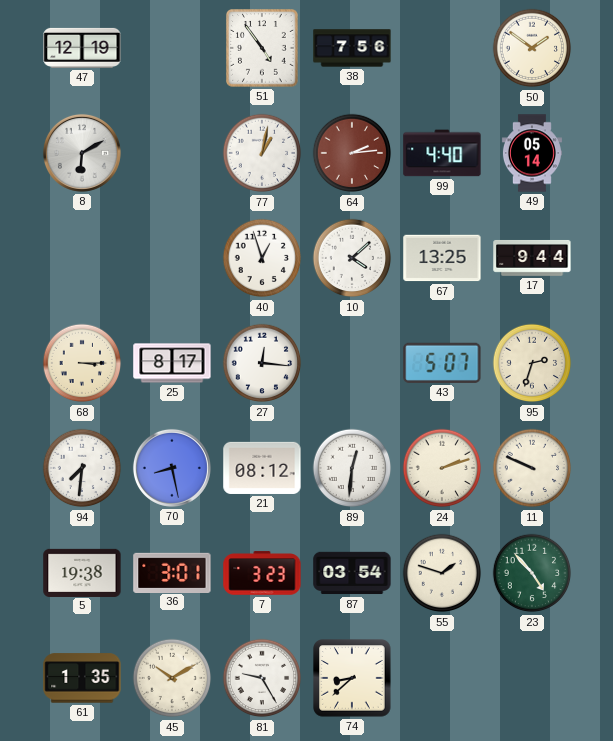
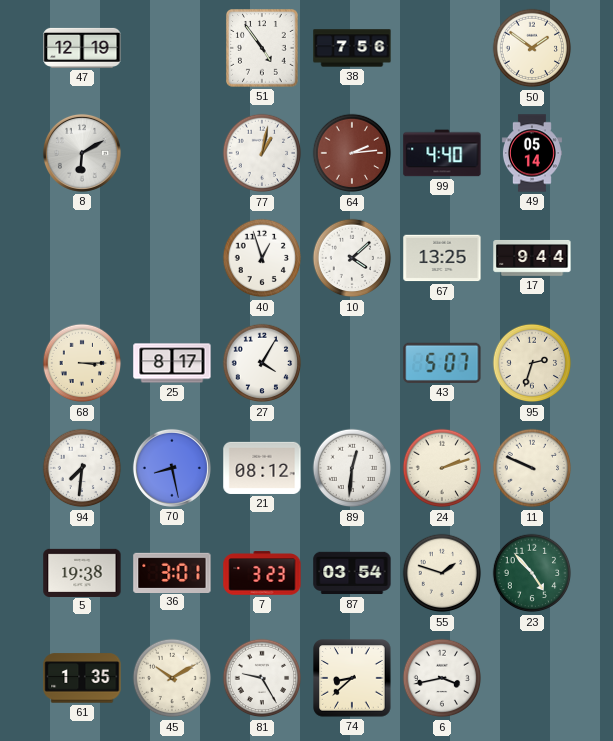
27: 12:16 -> 4:05
6: none -> 3:43
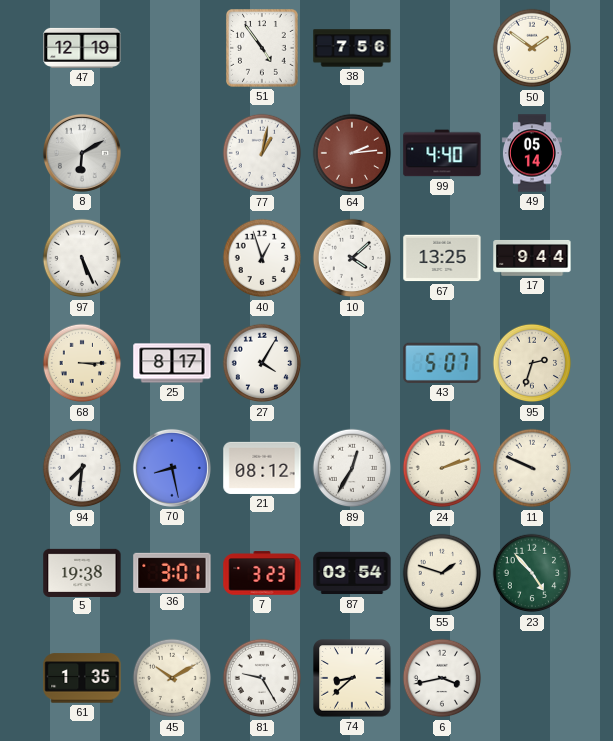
97: none -> 5:26
89: 12:31 -> 12:35
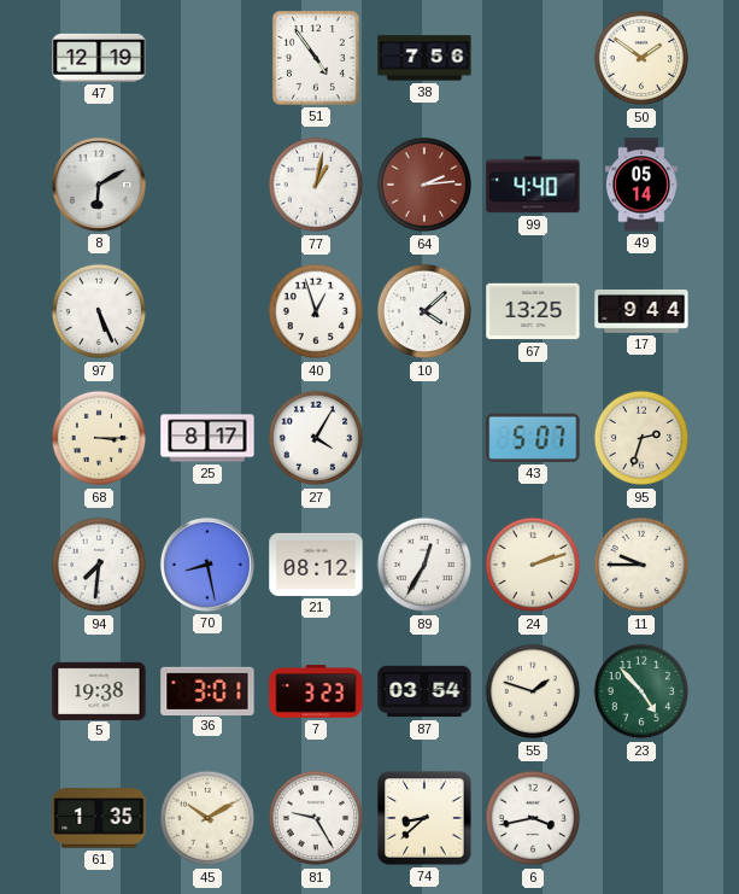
11: 9:49 -> 9:45
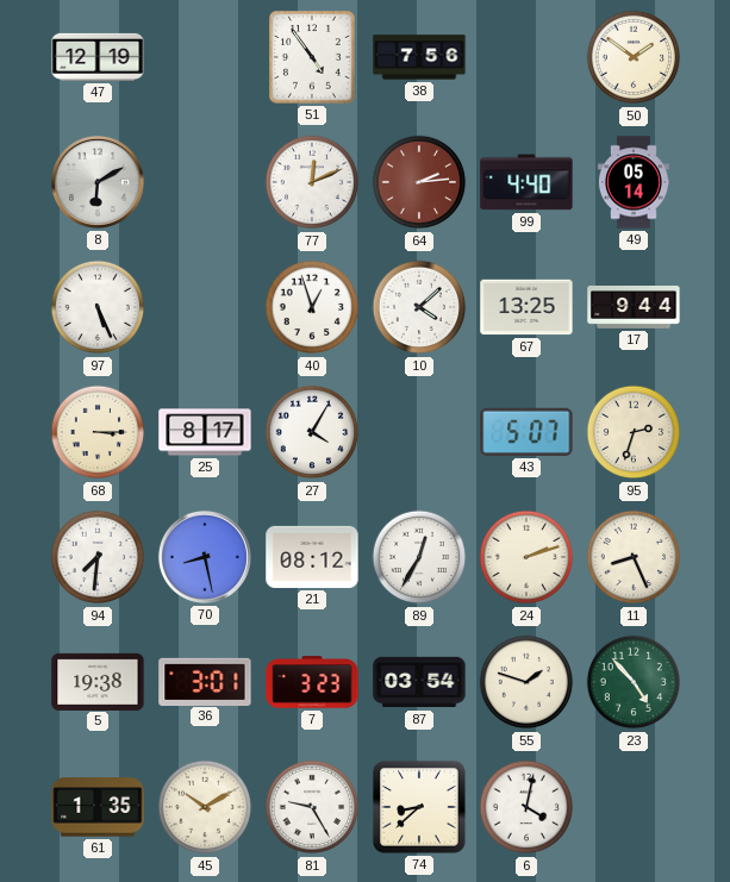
77: 1:02 -> 12:11
11: 9:45 -> 8:26
6: 3:43 -> 4:02
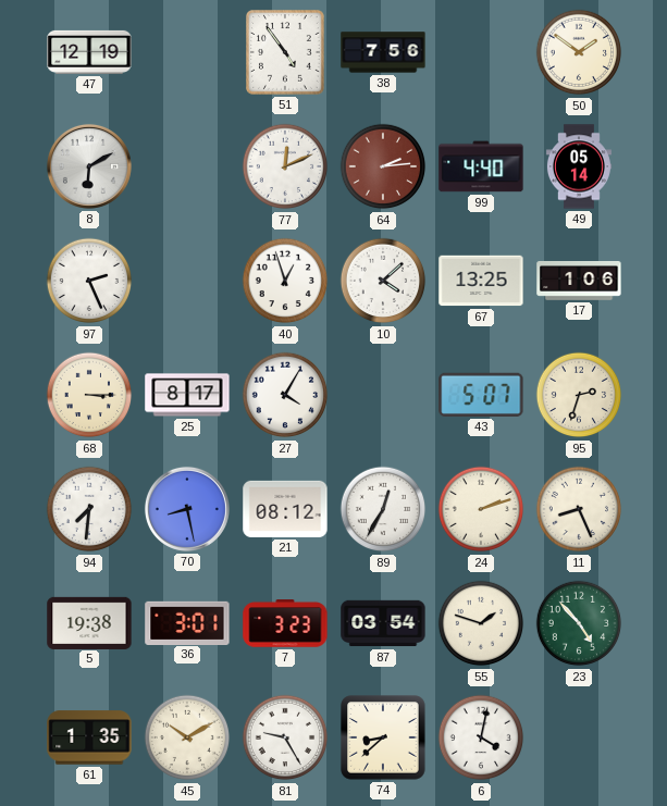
97: 5:26 -> 2:26
17: 9:44 -> 1:06
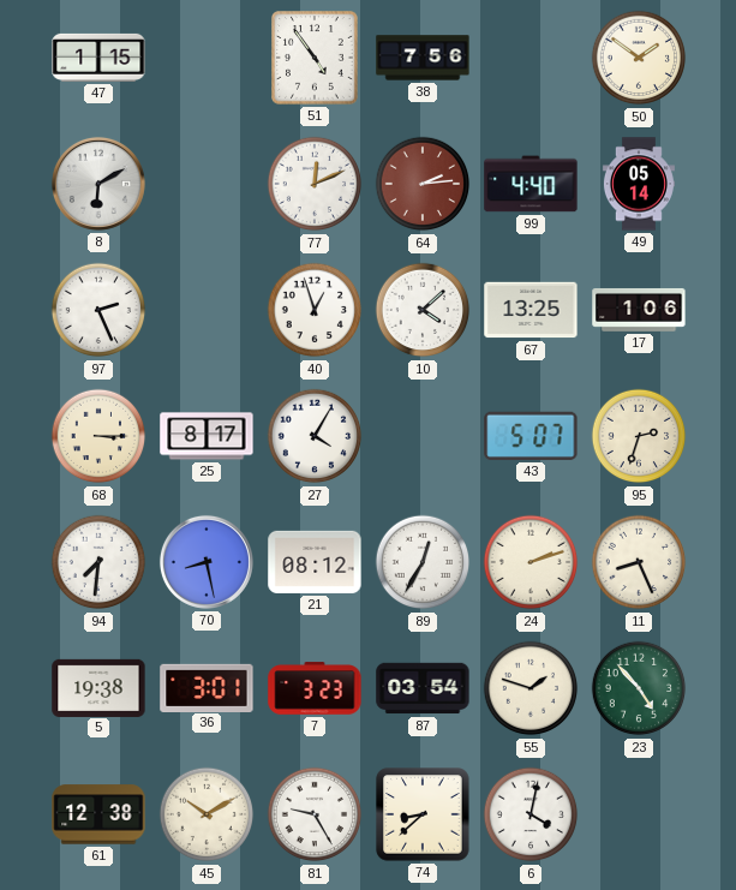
47: 12:19 -> 1:15
61: 1:35 -> 12:38
